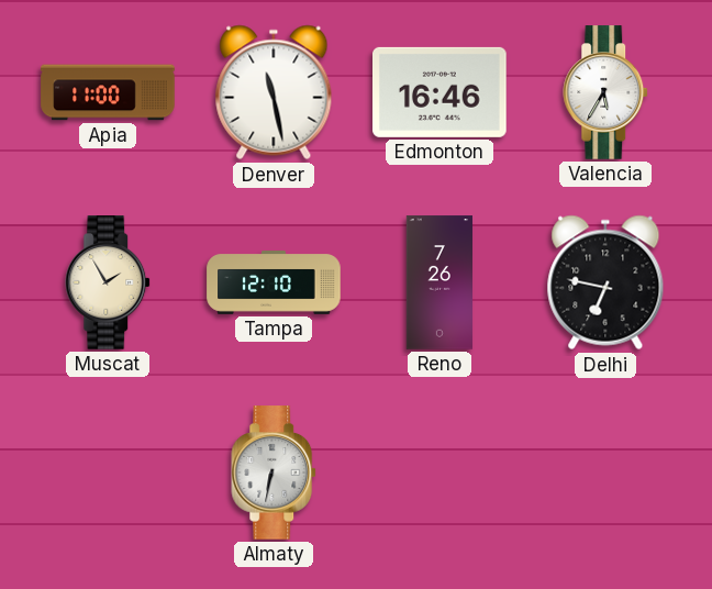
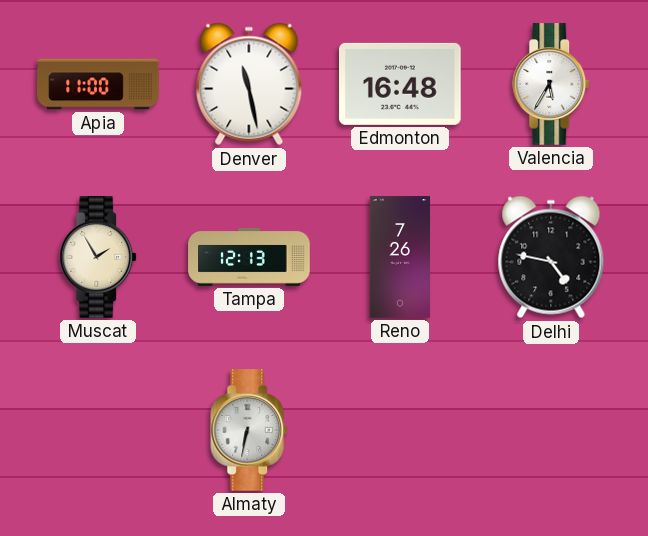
Edmonton: 16:46 -> 16:48
Tampa: 12:10 -> 12:13
Delhi: 6:47 -> 4:47
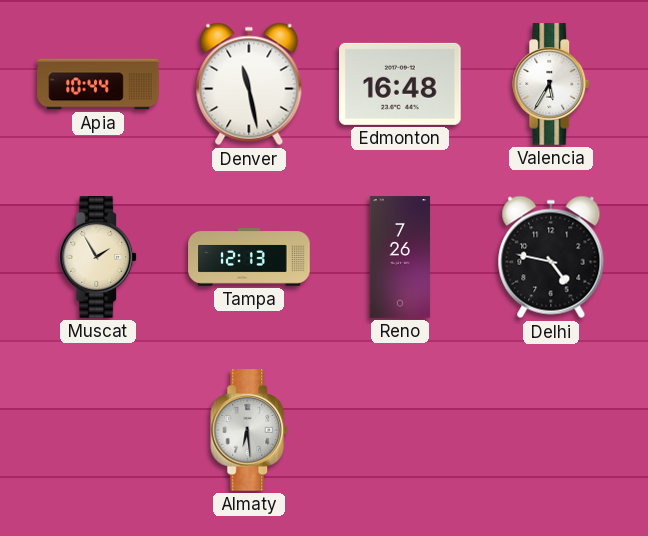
Apia: 11:00 -> 10:44
Almaty: 6:32 -> 6:29
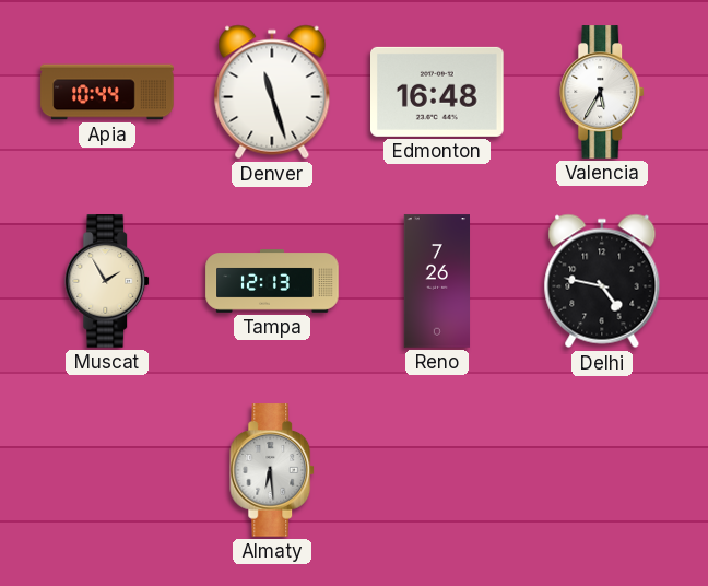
Denver: 11:28 -> 11:27
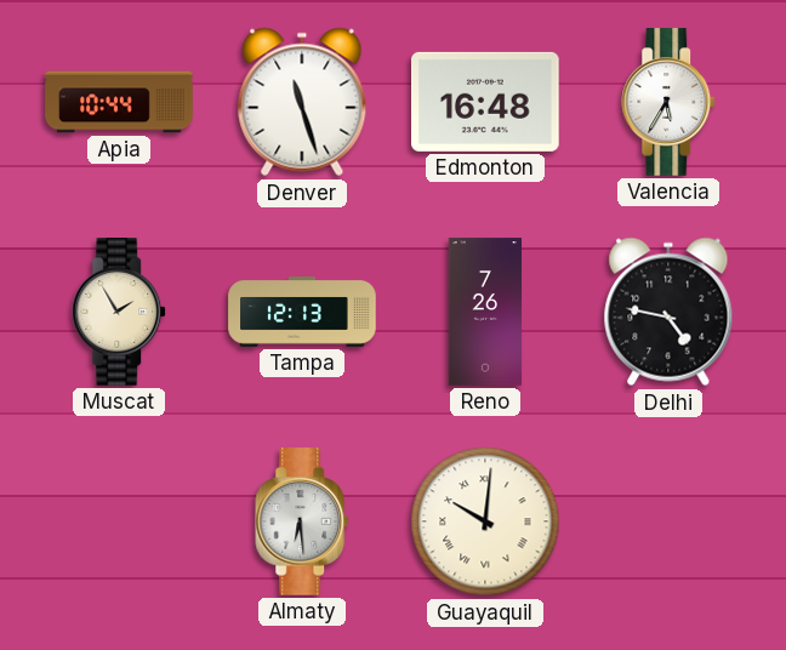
Guayaquil: none -> 10:01
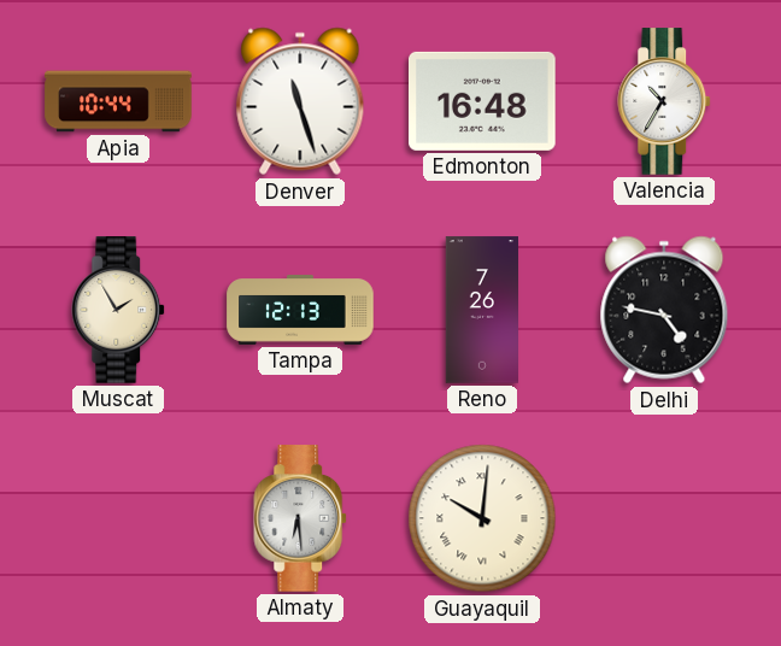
Valencia: 5:35 -> 10:35
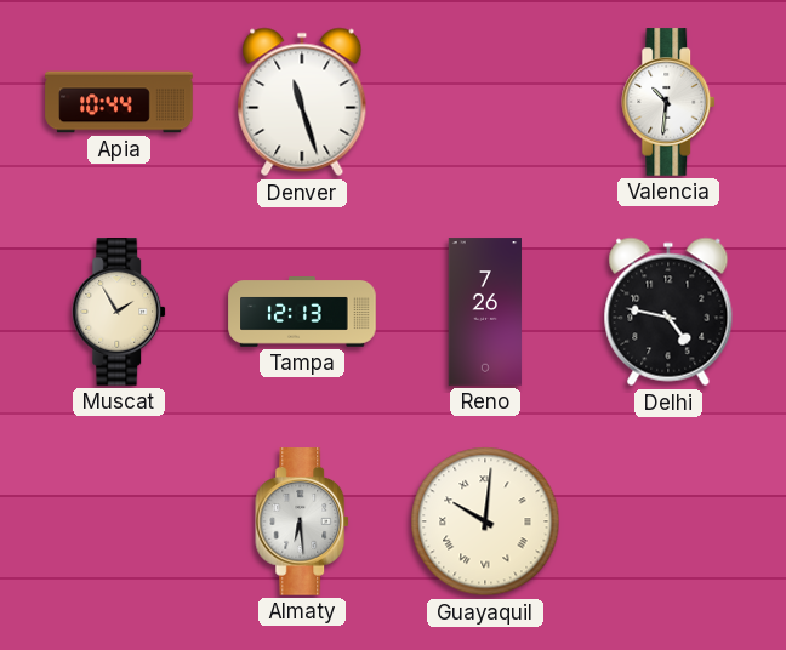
Edmonton: 16:48 -> none
Valencia: 10:35 -> 10:31
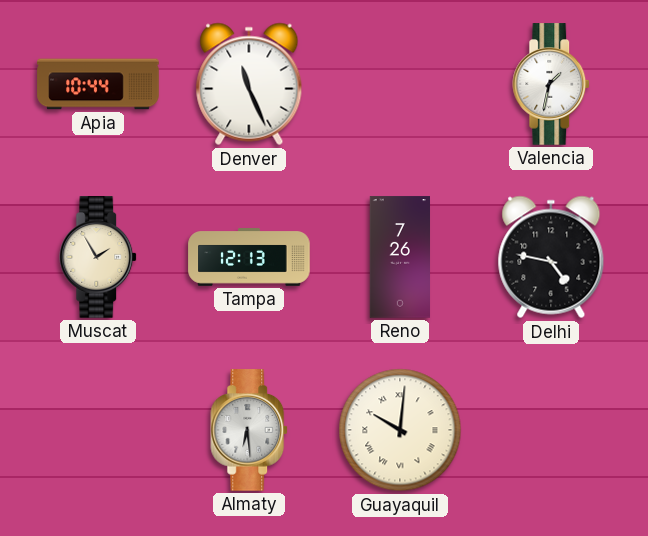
Denver: 11:27 -> 11:26
Valencia: 10:31 -> 1:32
